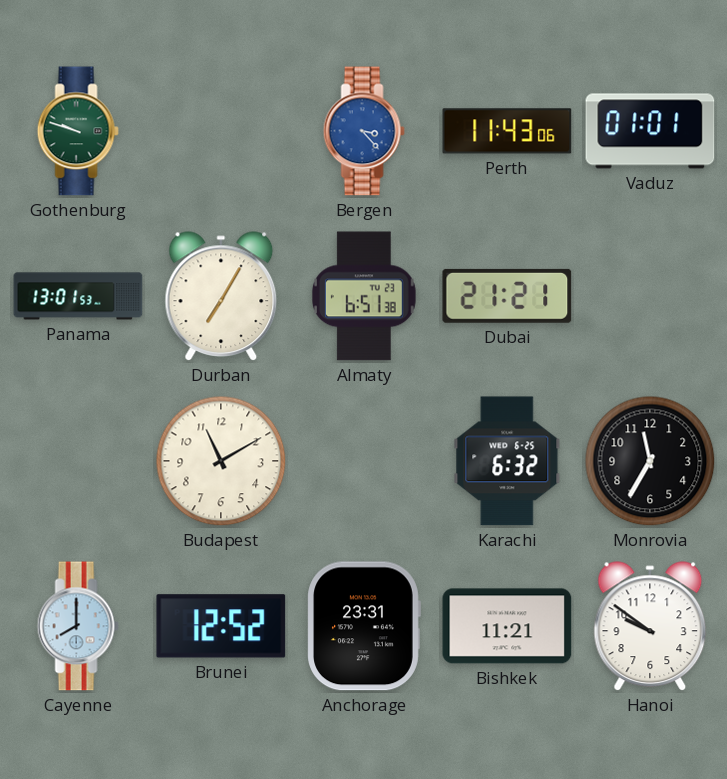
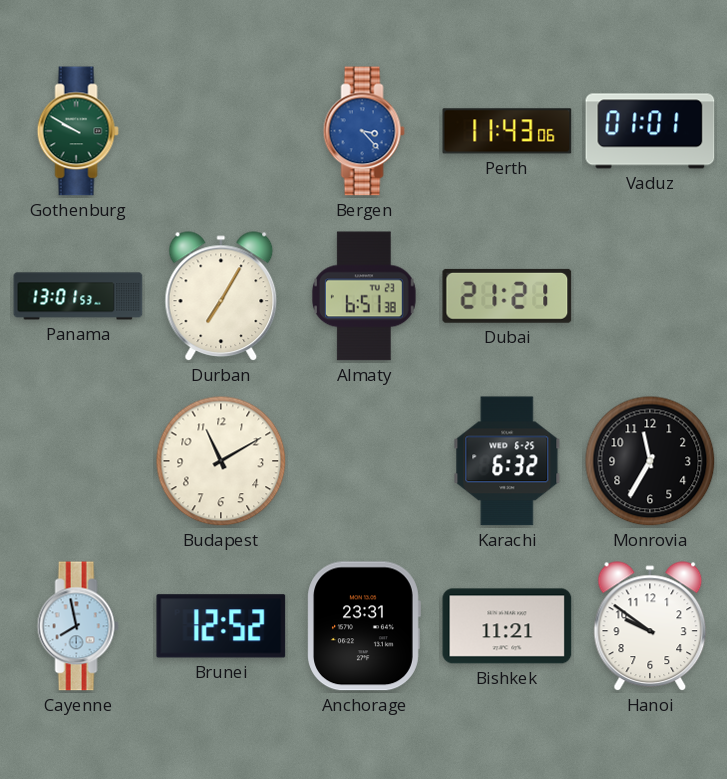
Gothenburg: 9:48 -> 9:50
Cayenne: 8:00 -> 7:58
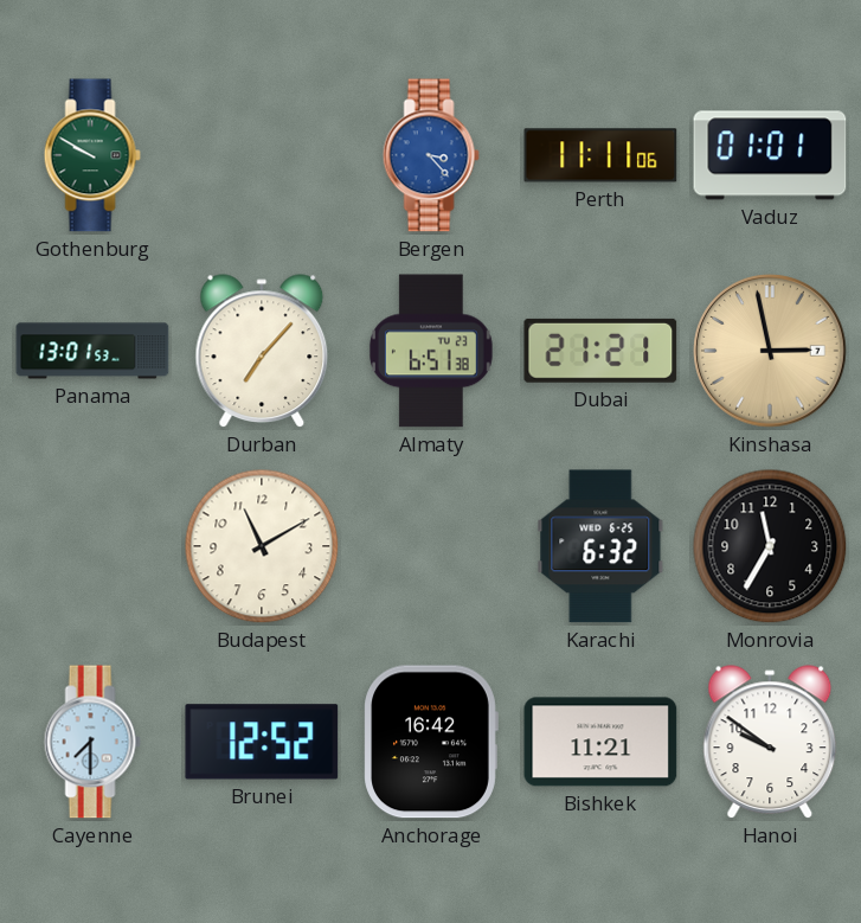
Perth: 11:43 -> 11:11
Durban: 7:05 -> 7:07
Kinshasa: none -> 2:58
Cayenne: 7:58 -> 7:30
Anchorage: 23:31 -> 16:42
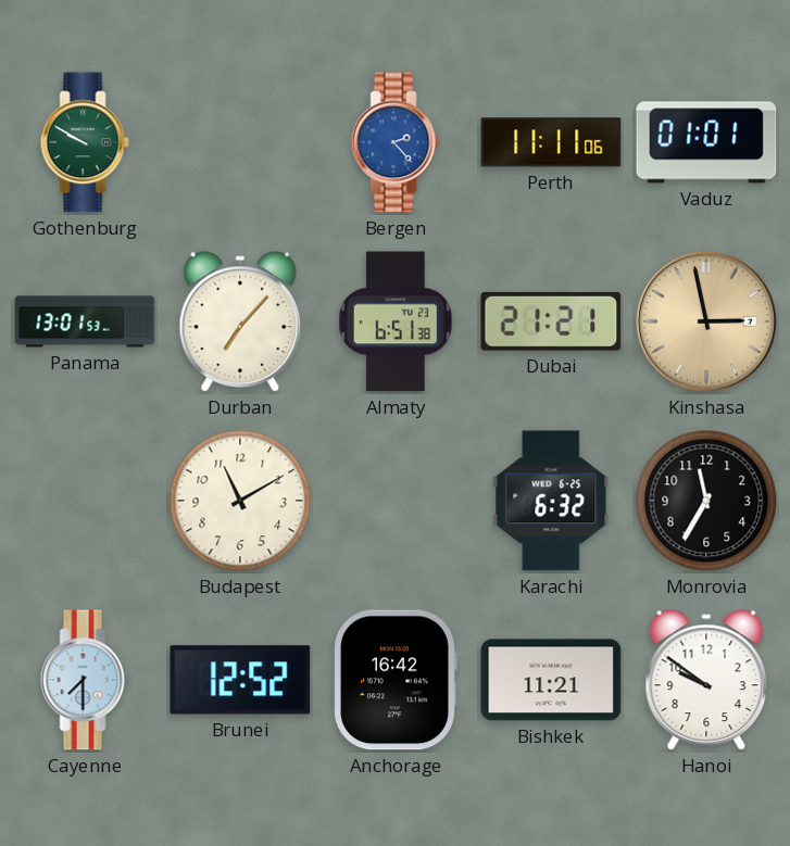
Bergen: 3:23 -> 2:23
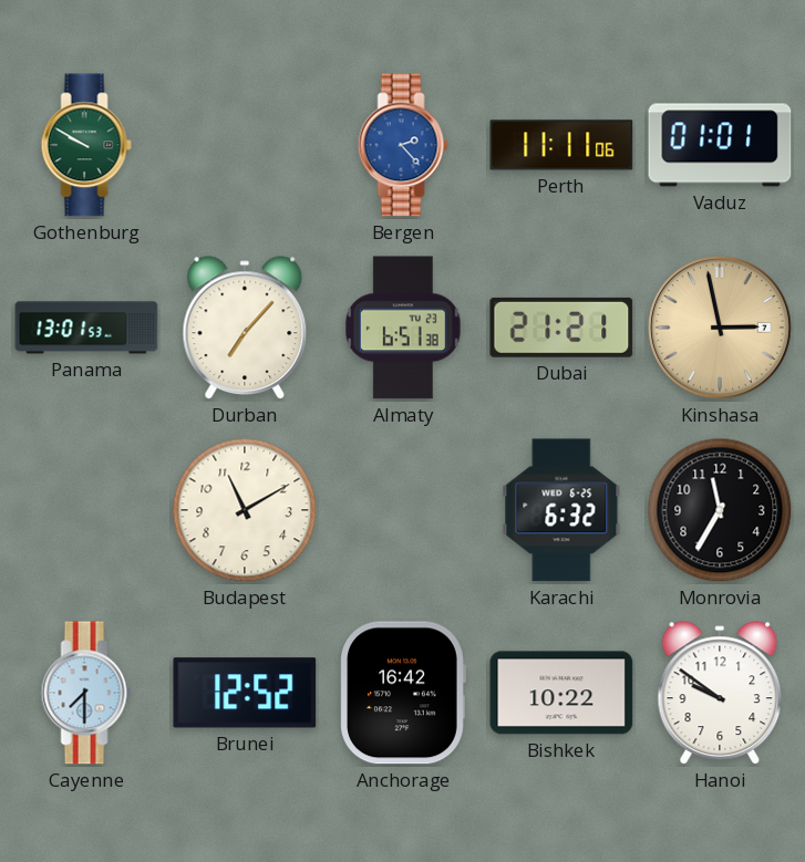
Bishkek: 11:21 -> 10:22
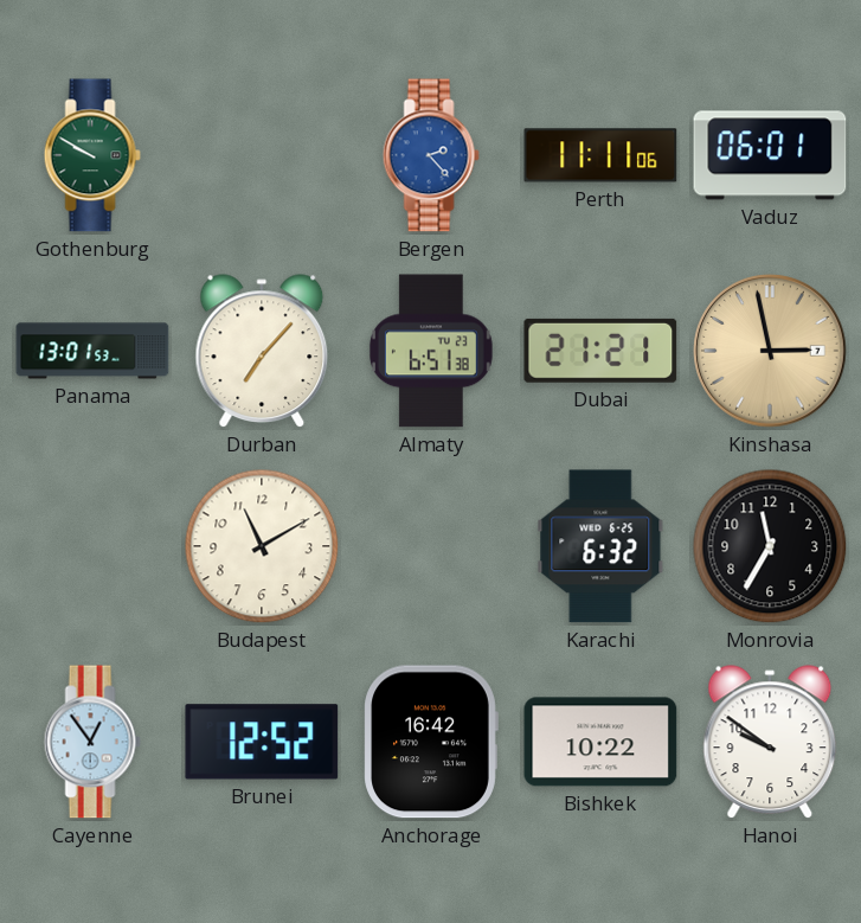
Vaduz: 01:01 -> 06:01
Cayenne: 7:30 -> 12:54
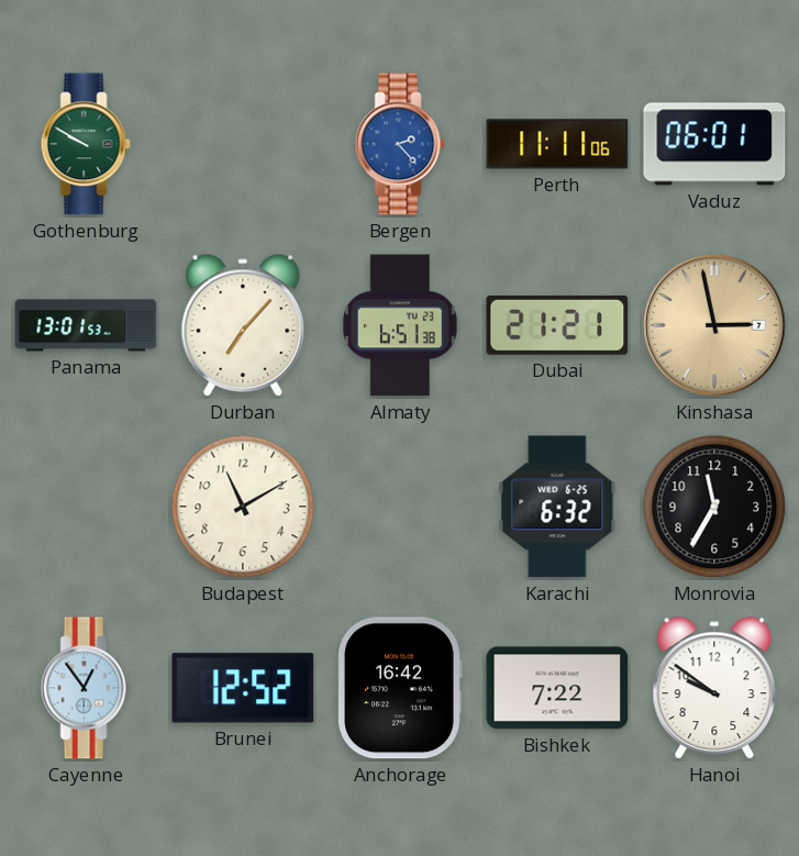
Bishkek: 10:22 -> 7:22
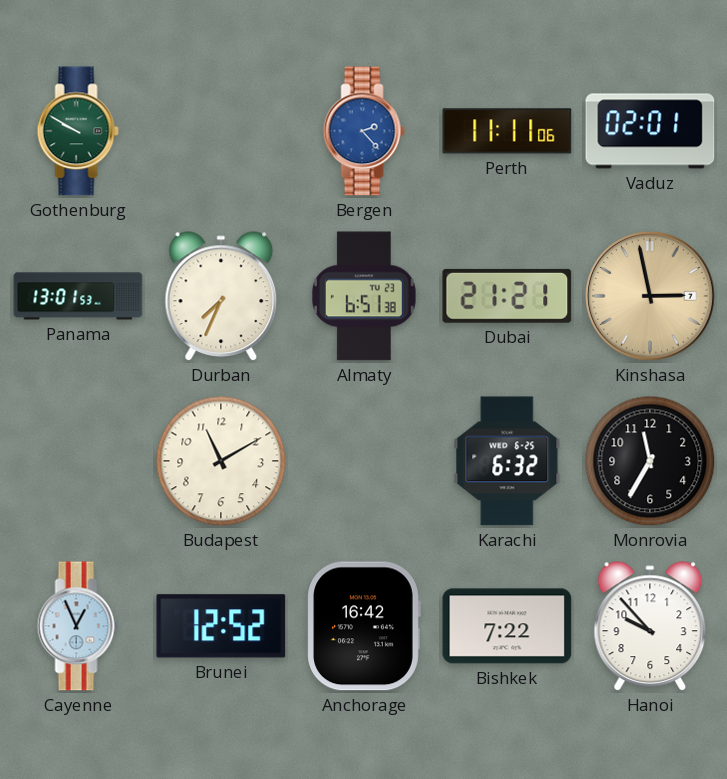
Vaduz: 06:01 -> 02:01
Durban: 7:07 -> 7:34
Cayenne: 12:54 -> 12:56
Hanoi: 9:51 -> 9:53
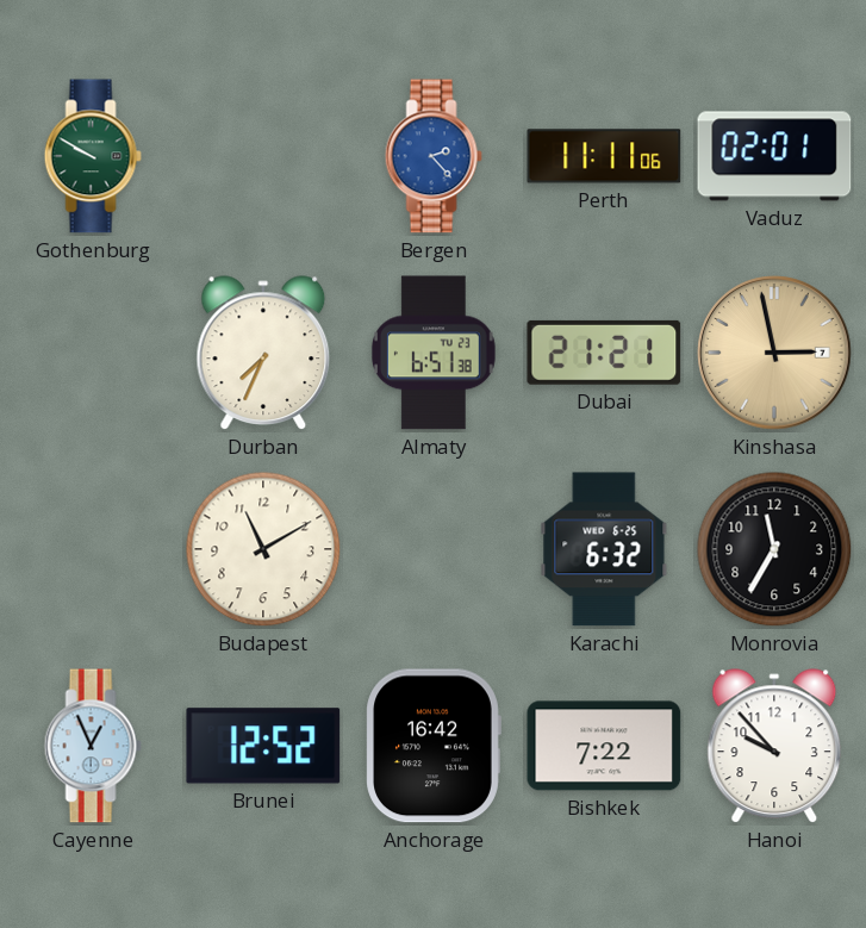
Panama: 13:01 -> none
